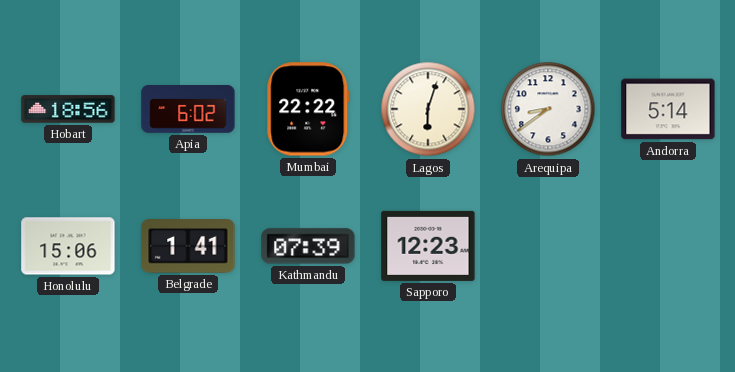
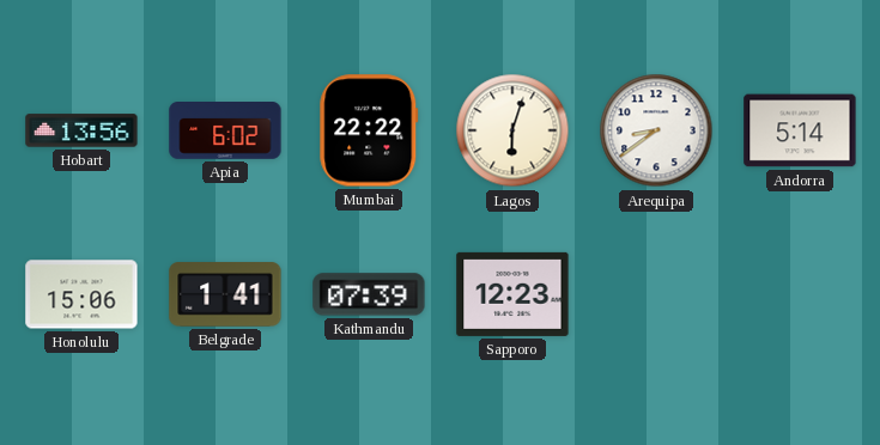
Hobart: 18:56 -> 13:56
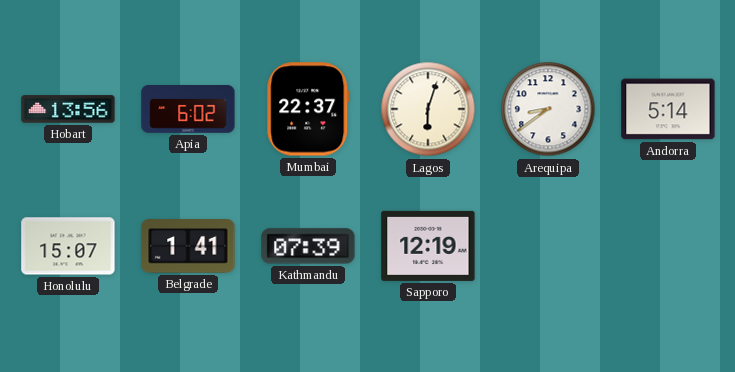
Mumbai: 22:22 -> 22:37
Honolulu: 15:06 -> 15:07
Sapporo: 12:23 -> 12:19
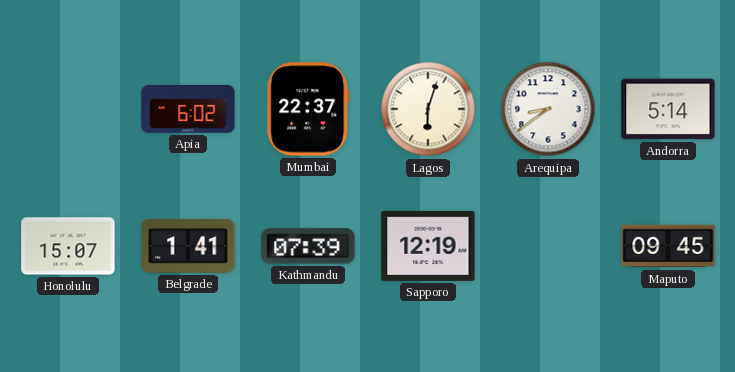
Hobart: 13:56 -> none
Maputo: none -> 09:45
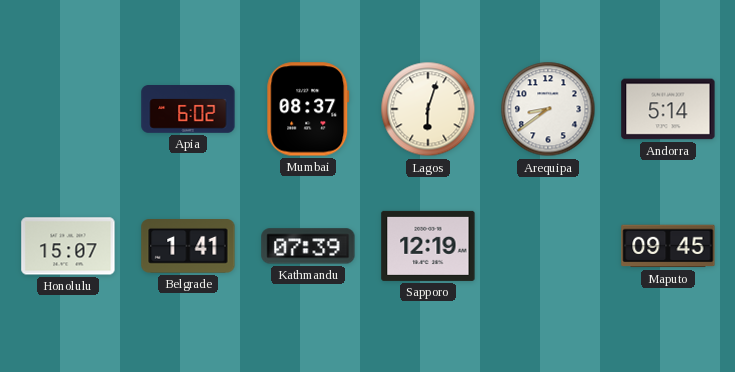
Mumbai: 22:37 -> 08:37
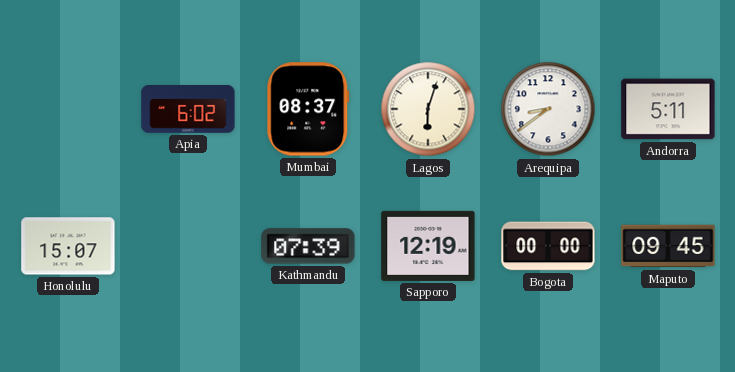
Andorra: 5:14 -> 5:11
Belgrade: 1:41 -> none
Bogota: none -> 00:00
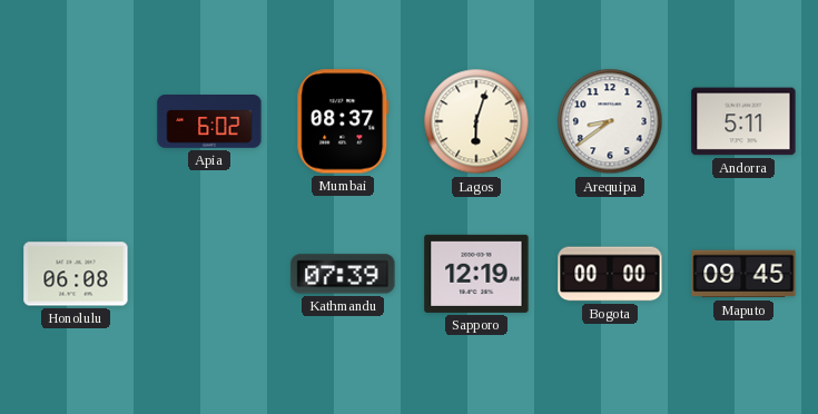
Honolulu: 15:07 -> 06:08
